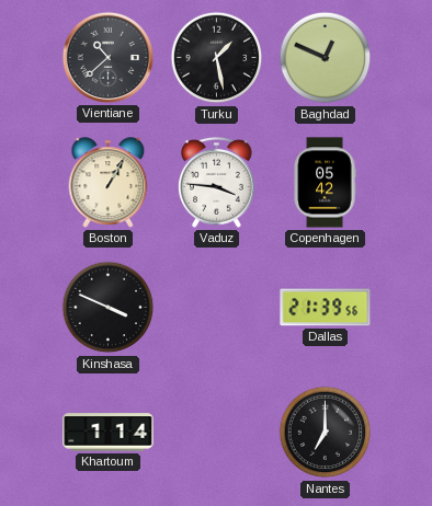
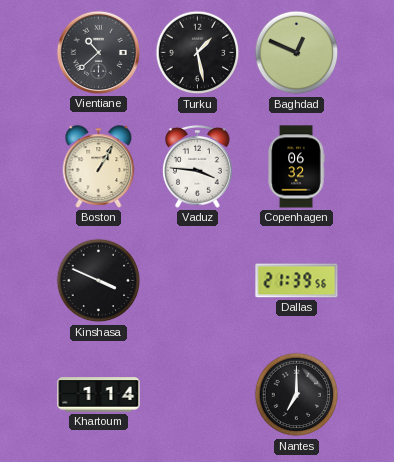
Copenhagen: 05:42 -> 06:32
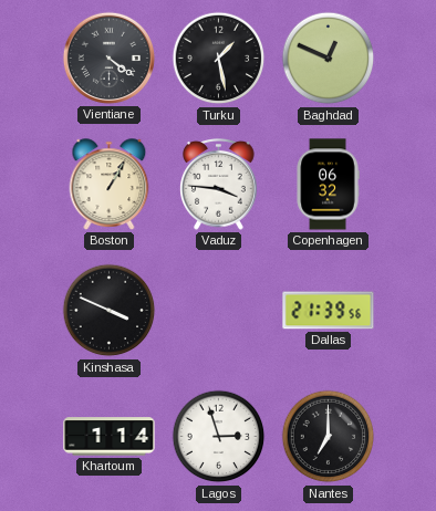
Vientiane: 10:38 -> 4:21
Lagos: none -> 2:57
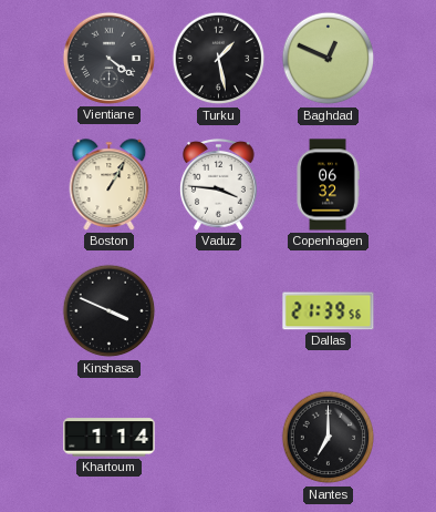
Lagos: 2:57 -> none
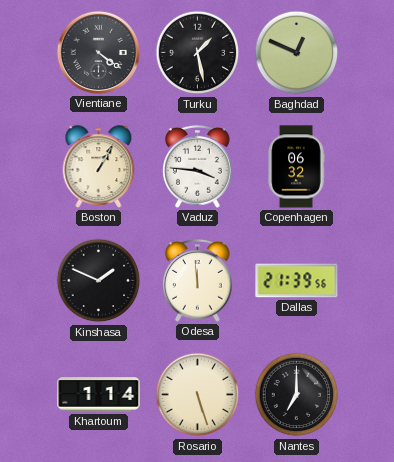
Kinshasa: 3:49 -> 1:49
Odesa: none -> 11:59
Rosario: none -> 5:27
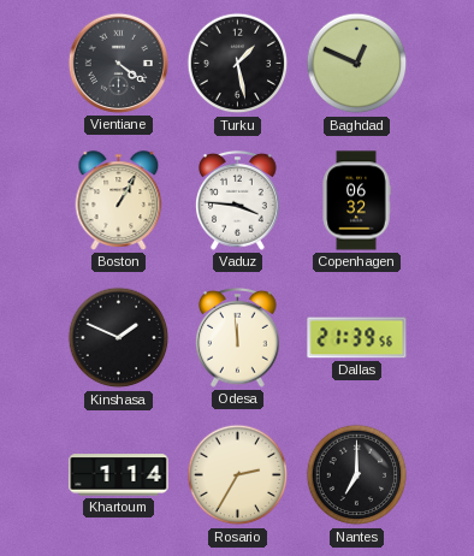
Rosario: 5:27 -> 2:35
